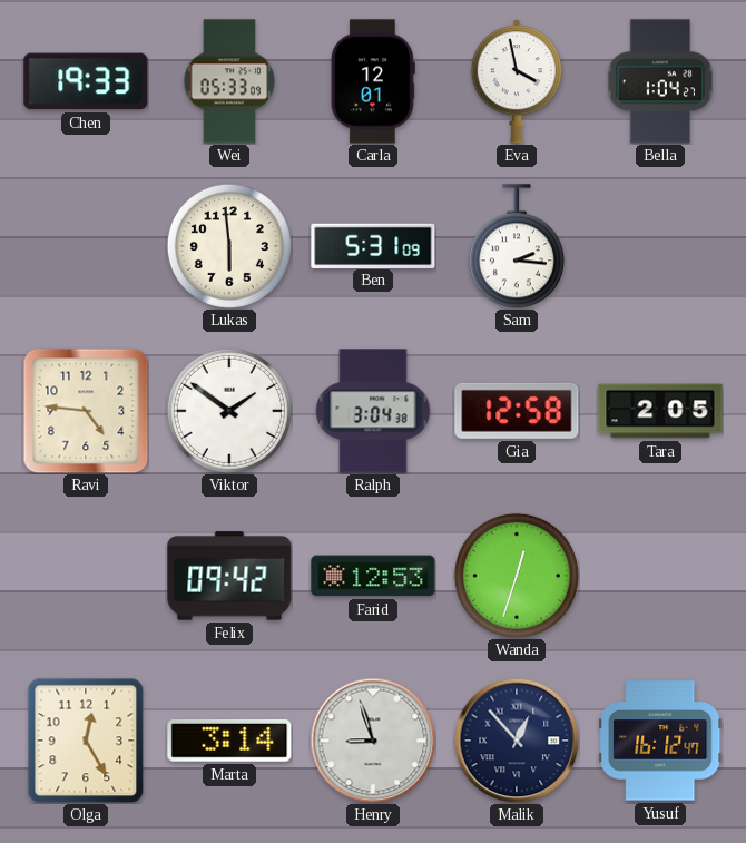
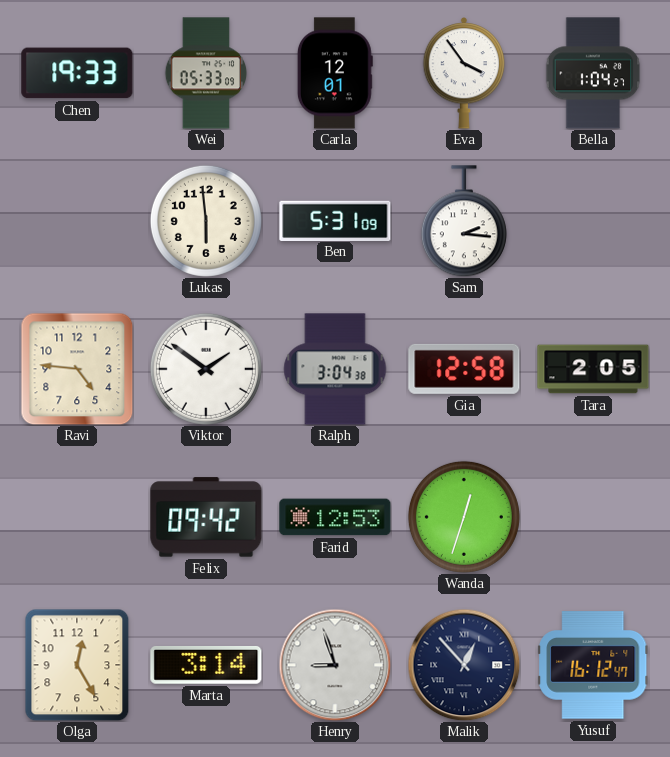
Eva: 3:58 -> 3:54
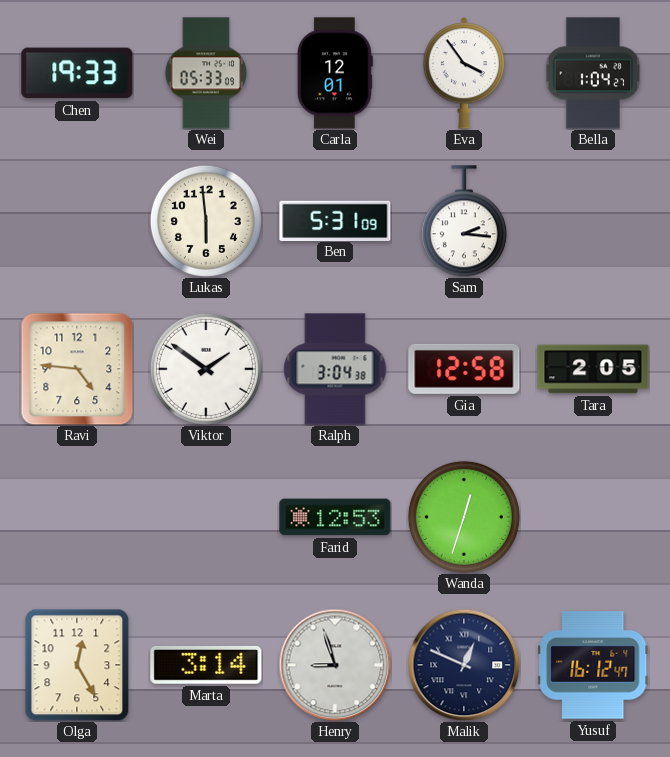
Felix: 09:42 -> none
Malik: 12:53 -> 12:49
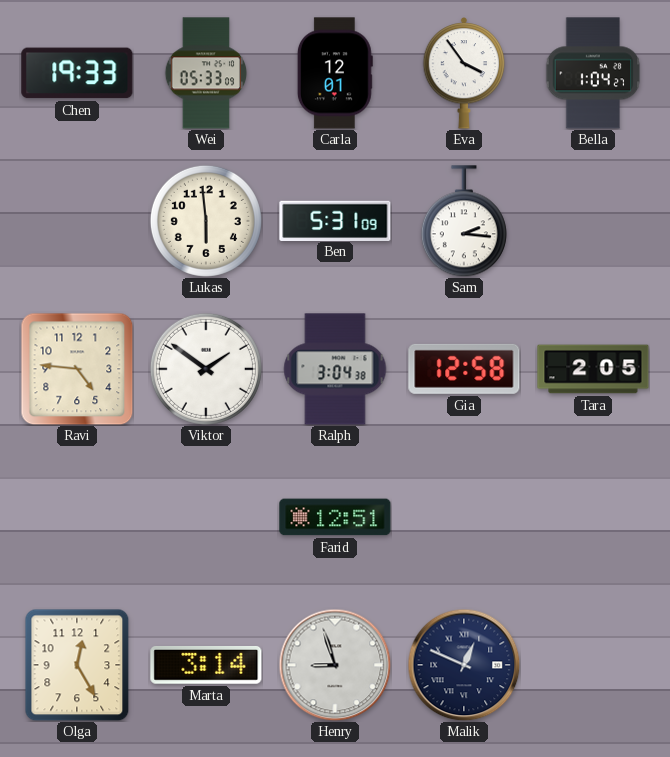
Farid: 12:53 -> 12:51
Wanda: 12:33 -> none
Yusuf: 16:12 -> none
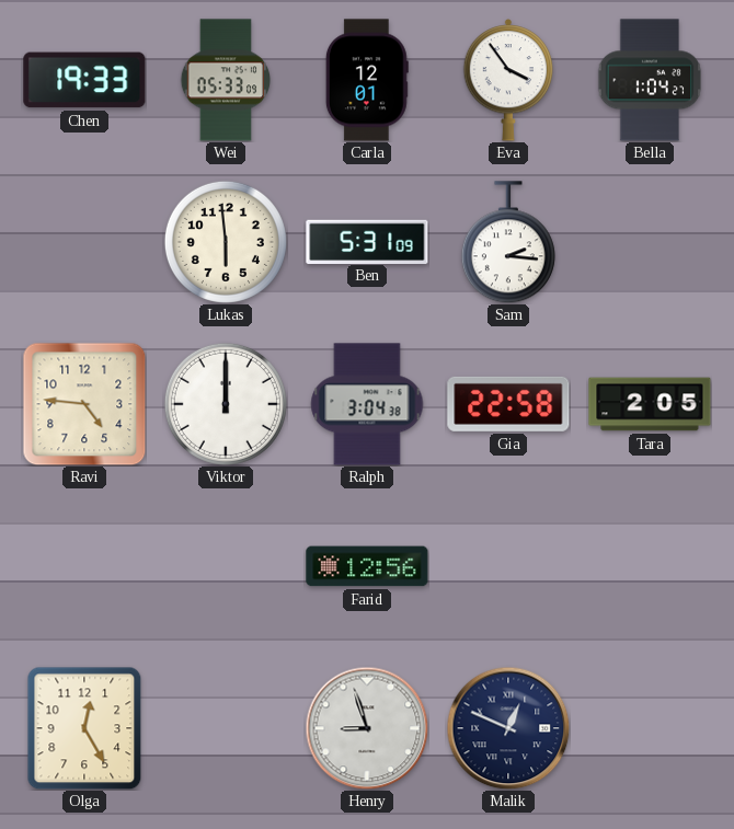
Viktor: 1:51 -> 12:00
Gia: 12:58 -> 22:58
Farid: 12:51 -> 12:56
Marta: 3:14 -> none
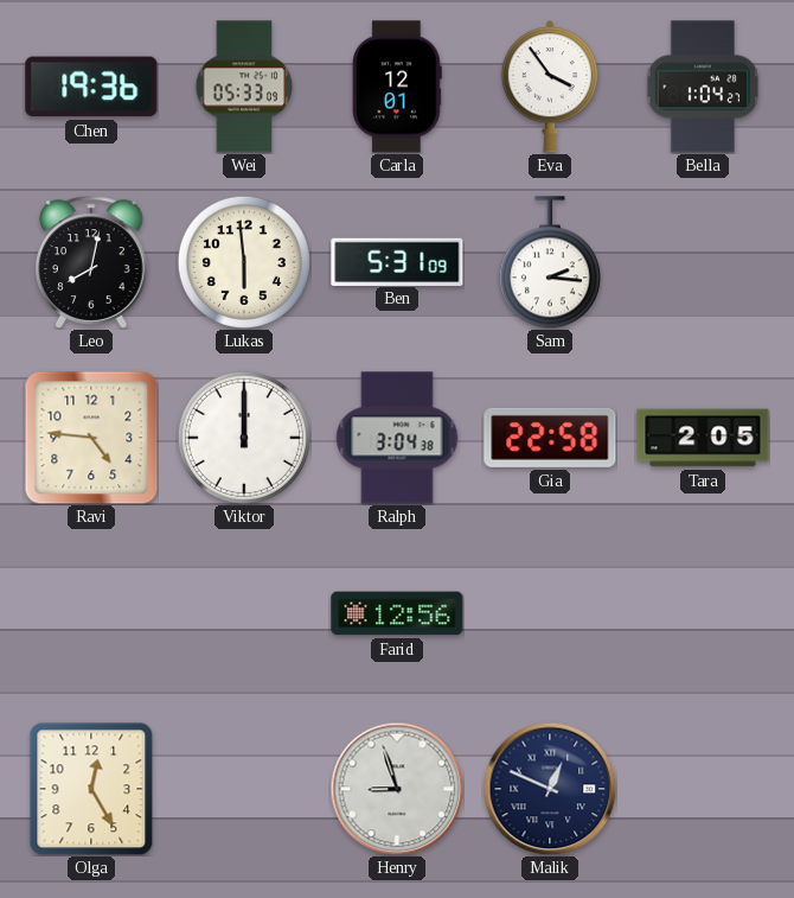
Chen: 19:33 -> 19:36
Leo: none -> 8:02
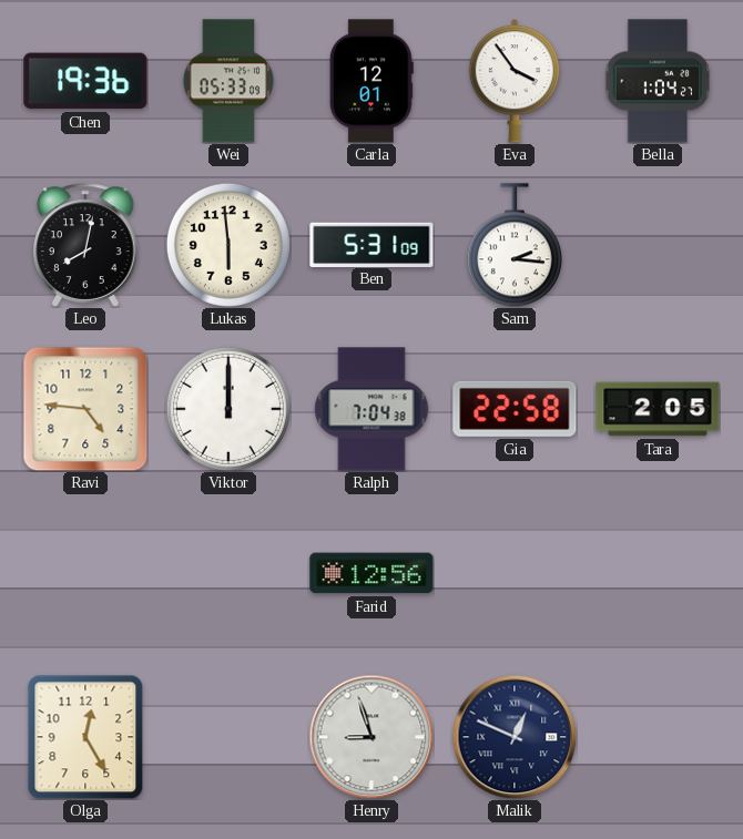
Ralph: 3:04 -> 7:04
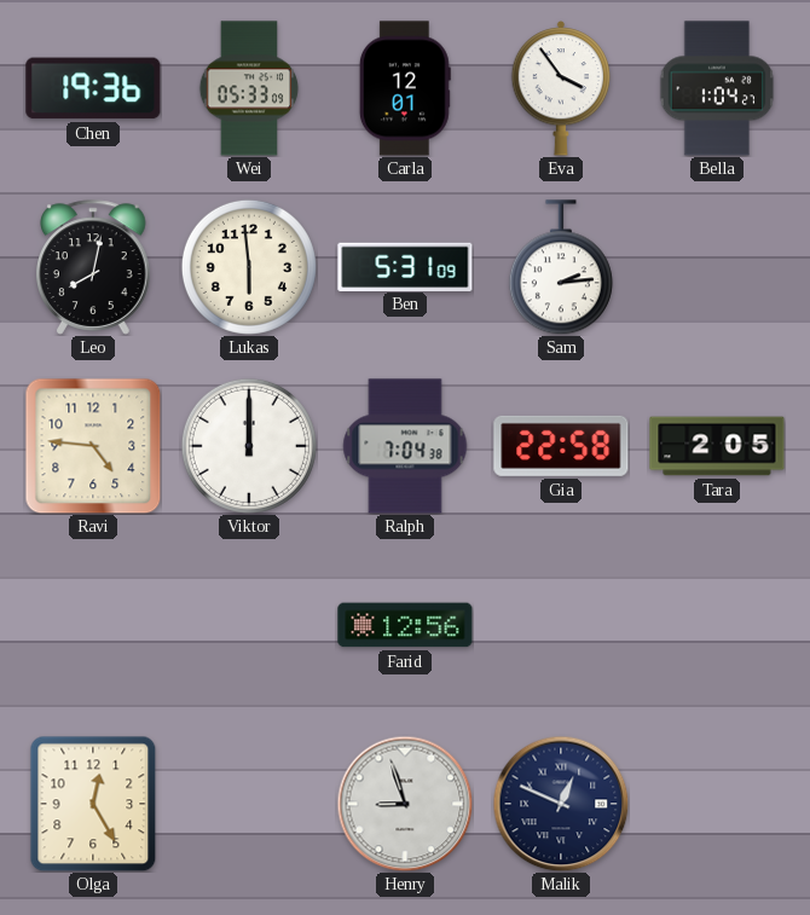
Sam: 2:16 -> 2:14
